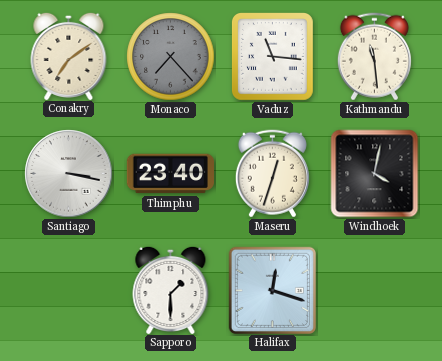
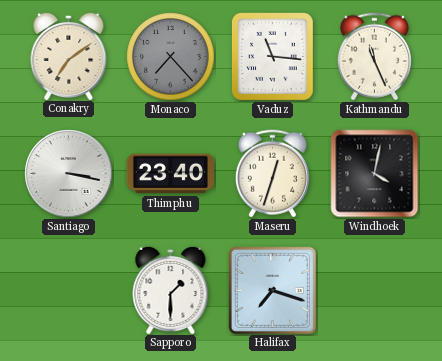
Kathmandu: 11:29 -> 11:26
Halifax: 12:18 -> 7:18
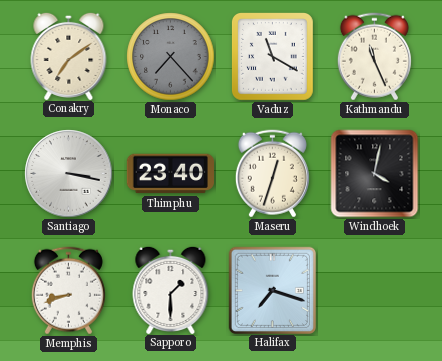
Vaduz: 11:16 -> 11:20
Memphis: none -> 8:42
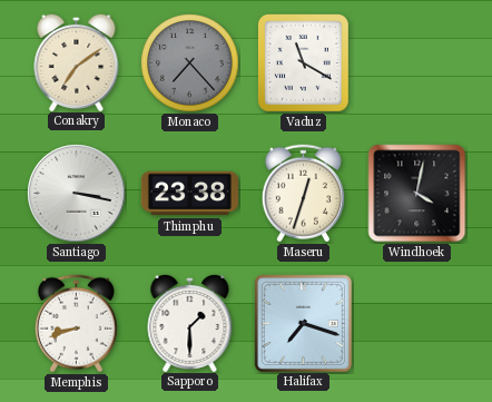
Kathmandu: 11:26 -> none
Thimphu: 23:40 -> 23:38
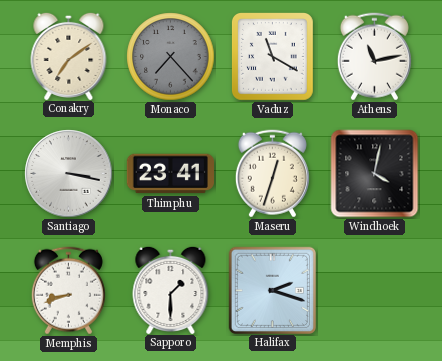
Athens: none -> 11:13
Thimphu: 23:38 -> 23:41
Halifax: 7:18 -> 2:18
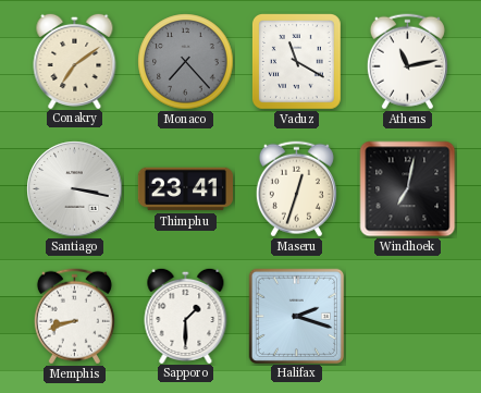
Windhoek: 4:02 -> 7:02
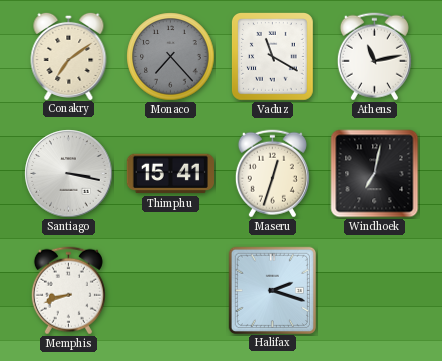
Thimphu: 23:41 -> 15:41
Sapporo: 1:30 -> none
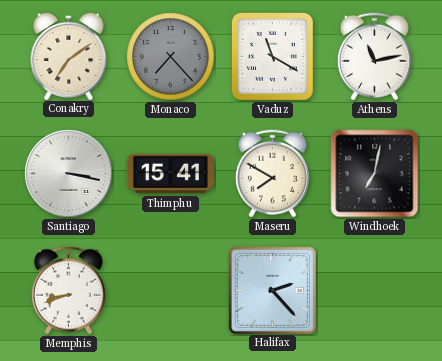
Maseru: 12:33 -> 7:50
Halifax: 2:18 -> 2:23
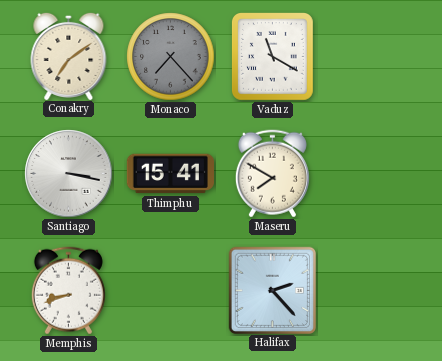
Athens: 11:13 -> none
Windhoek: 7:02 -> none
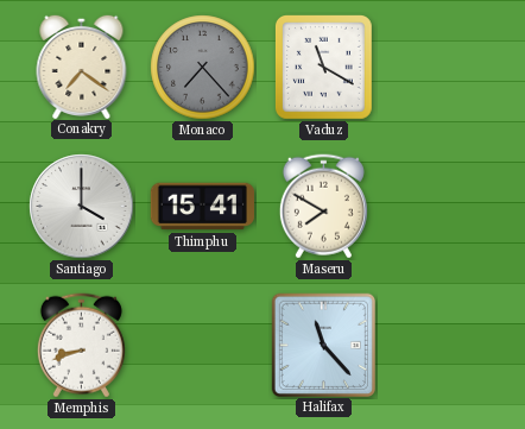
Conakry: 7:09 -> 7:21
Santiago: 3:17 -> 4:00
Halifax: 2:23 -> 11:23
